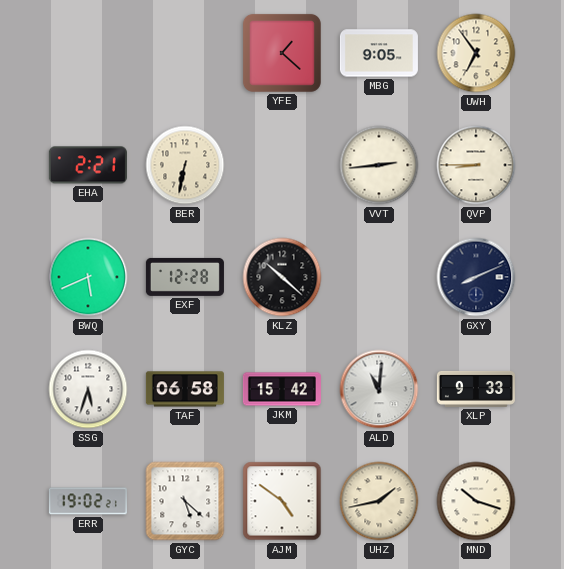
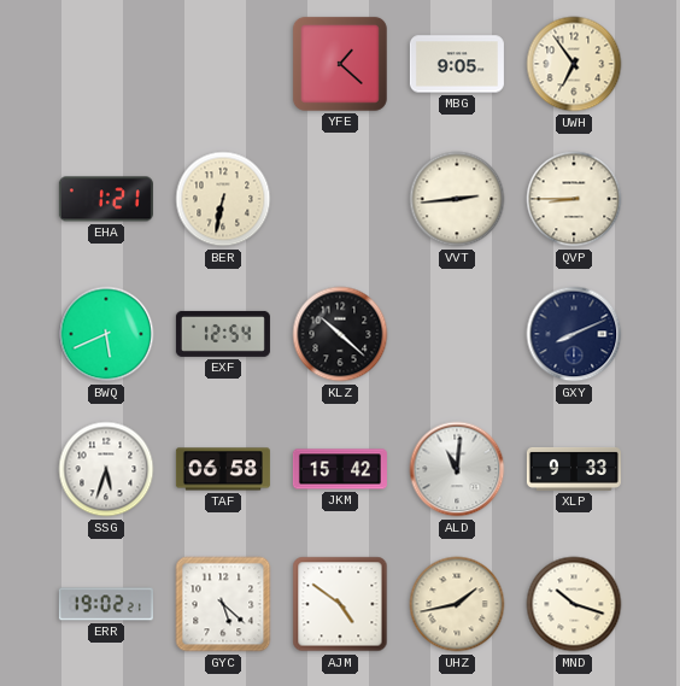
EHA: 2:21 -> 1:21
EXF: 12:28 -> 12:54
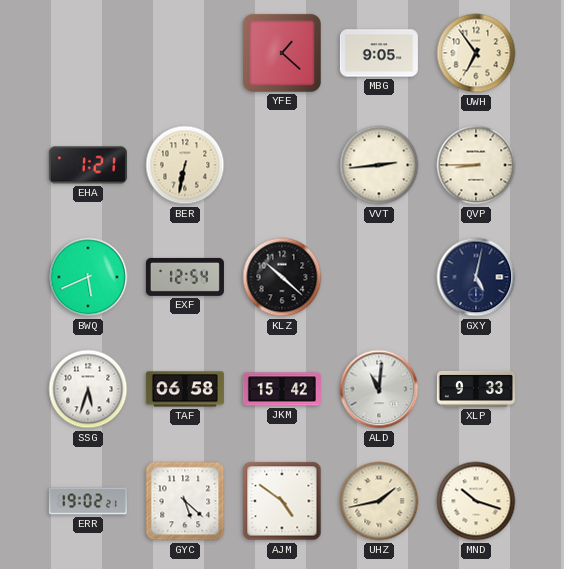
GXY: 8:11 -> 5:02
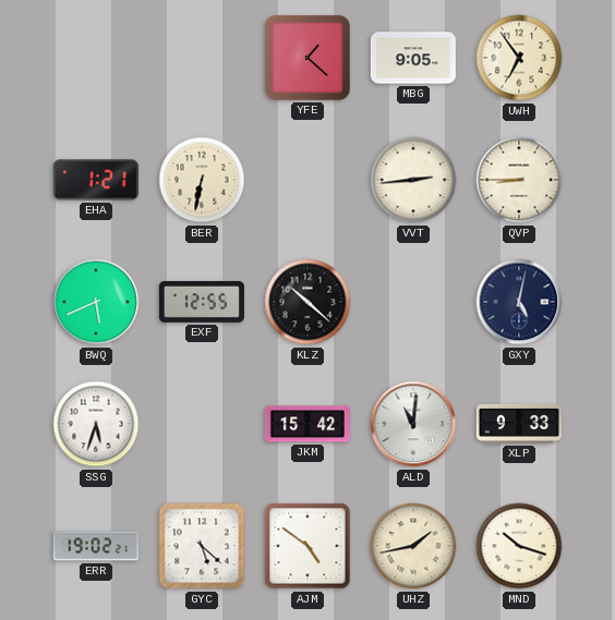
EXF: 12:54 -> 12:55
TAF: 06:58 -> none
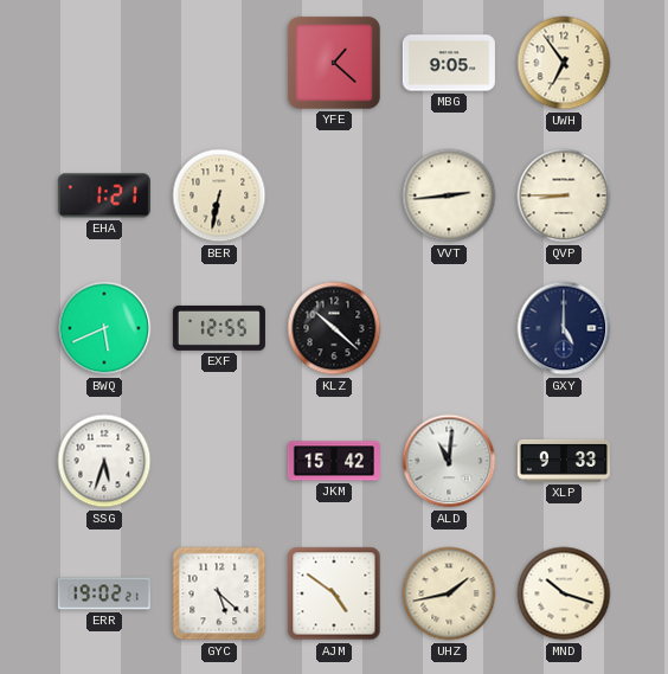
GXY: 5:02 -> 5:00
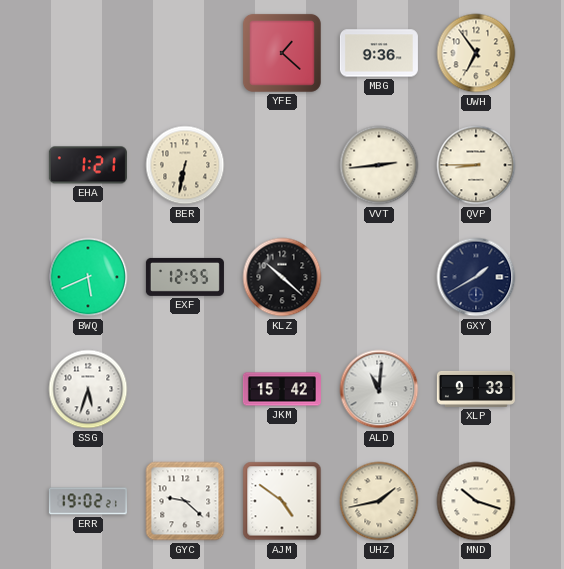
MBG: 9:05 -> 9:36
GXY: 5:00 -> 1:40
GYC: 5:22 -> 9:22
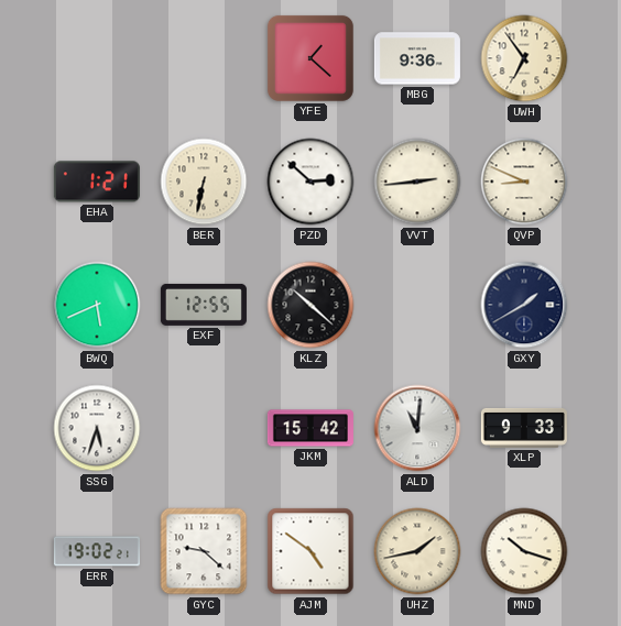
PZD: none -> 2:52
QVP: 8:45 -> 8:49
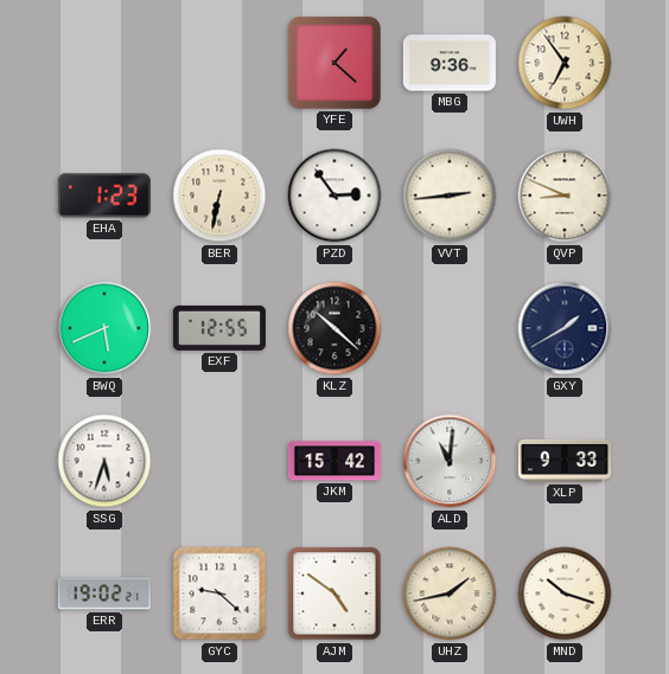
EHA: 1:21 -> 1:23
PZD: 2:52 -> 2:54
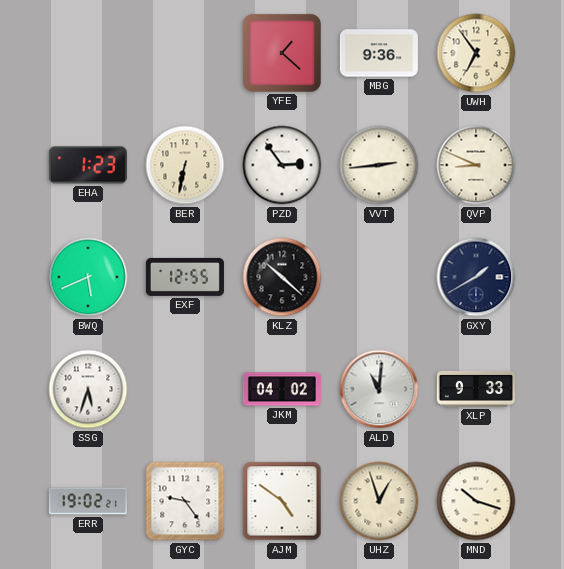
JKM: 15:42 -> 04:02
GYC: 9:22 -> 9:24
UHZ: 1:43 -> 12:57
